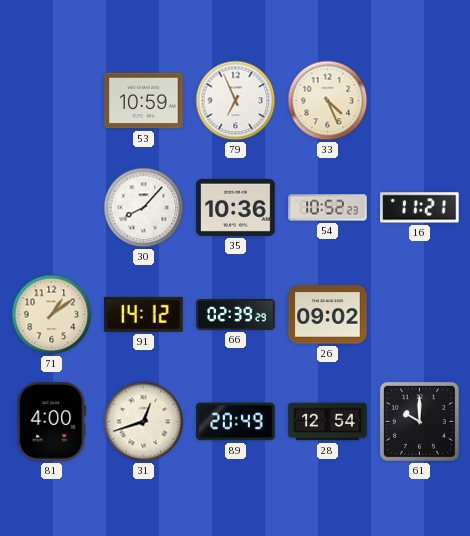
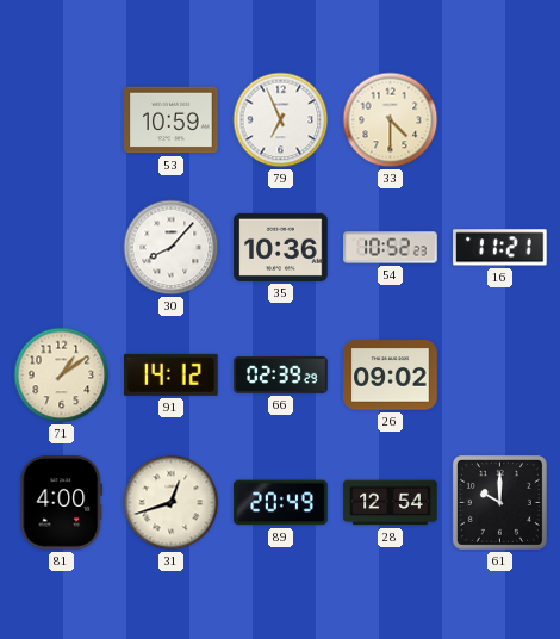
33: 4:26 -> 4:30
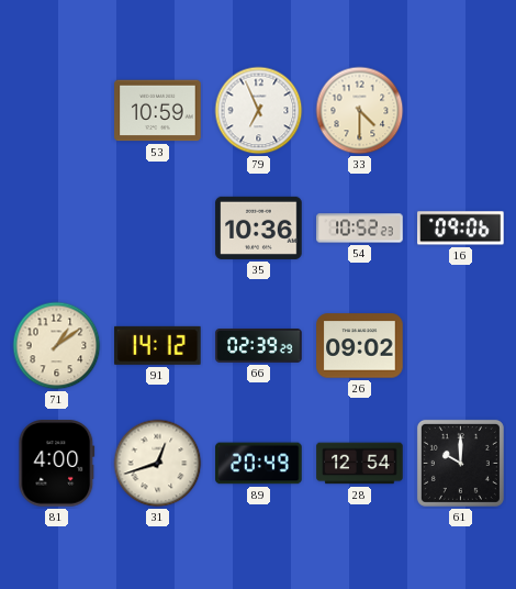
30: 8:07 -> none
16: 11:21 -> 09:06
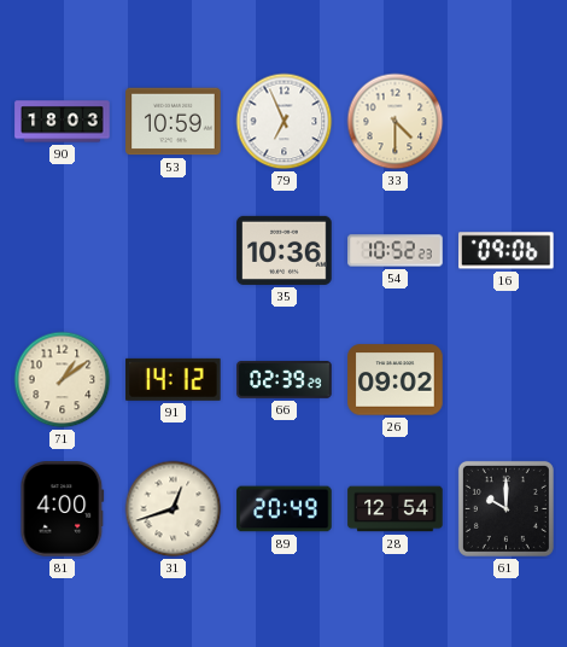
90: none -> 18:03
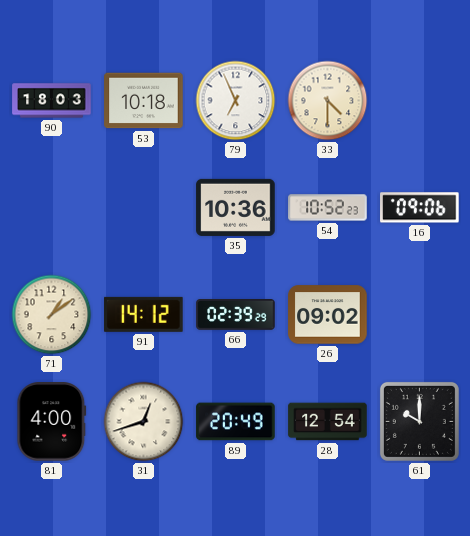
53: 10:59 -> 10:18
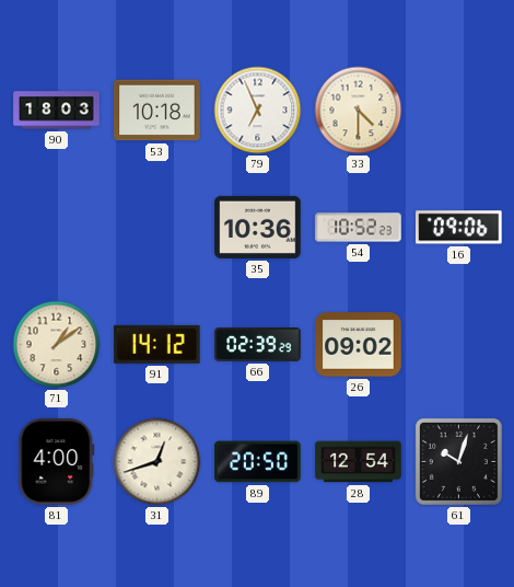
89: 20:49 -> 20:50
61: 10:00 -> 10:03
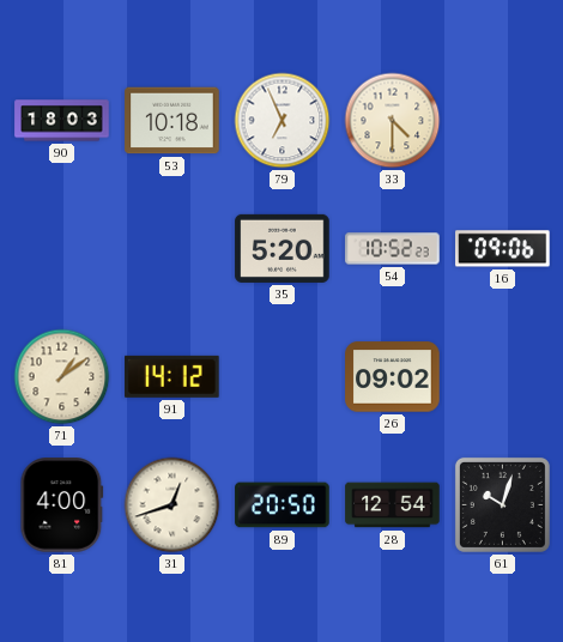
35: 10:36 -> 5:20
66: 02:39 -> none
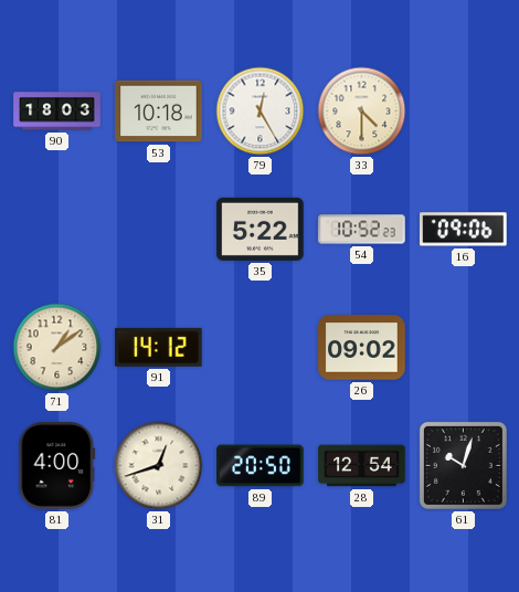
79: 6:56 -> 12:25
35: 5:20 -> 5:22
